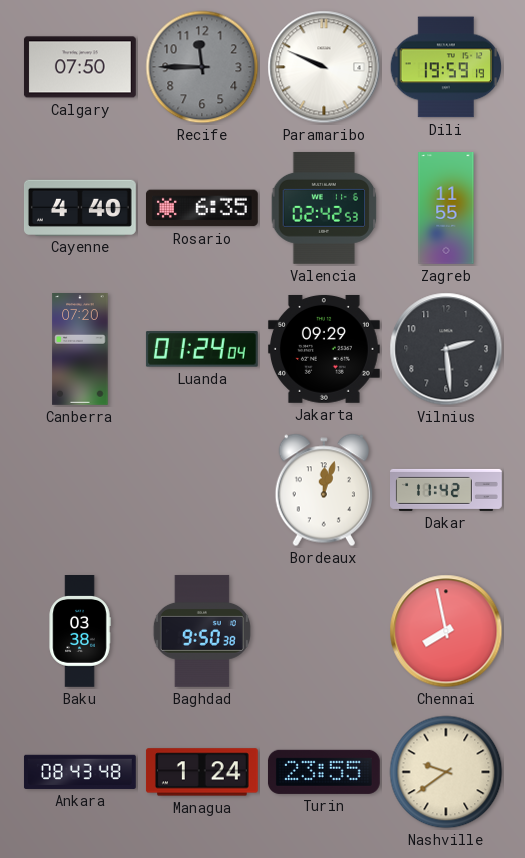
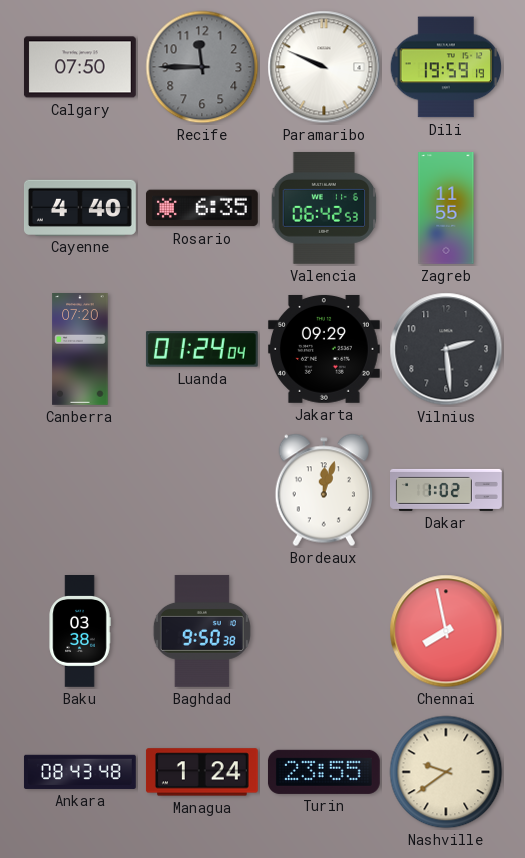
Valencia: 02:42 -> 06:42
Dakar: 11:42 -> 1:02
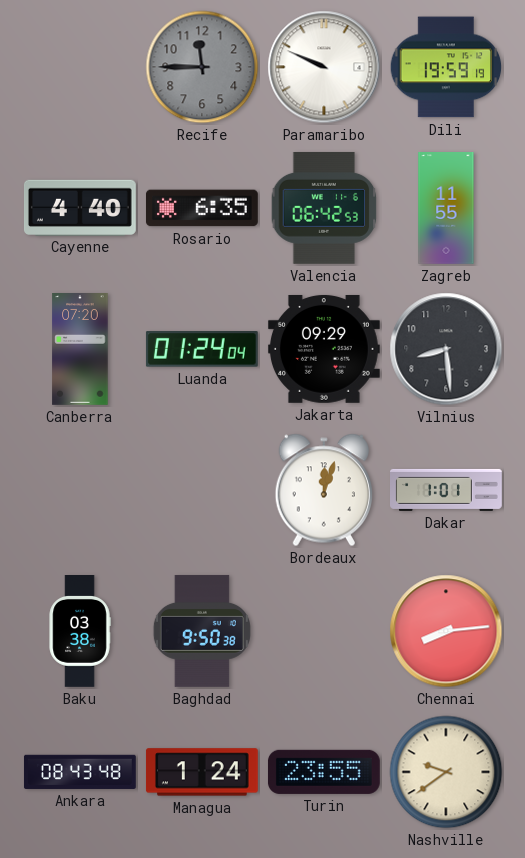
Calgary: 07:50 -> none
Vilnius: 2:29 -> 8:29
Dakar: 1:02 -> 1:01
Chennai: 7:58 -> 8:14
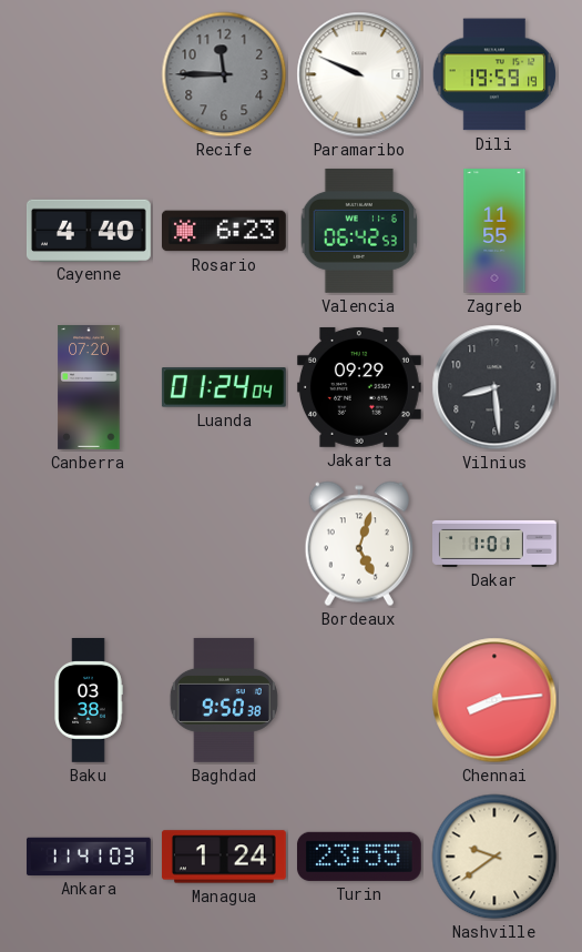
Rosario: 6:35 -> 6:23
Bordeaux: 12:03 -> 5:03
Ankara: 08:43 -> 11:41
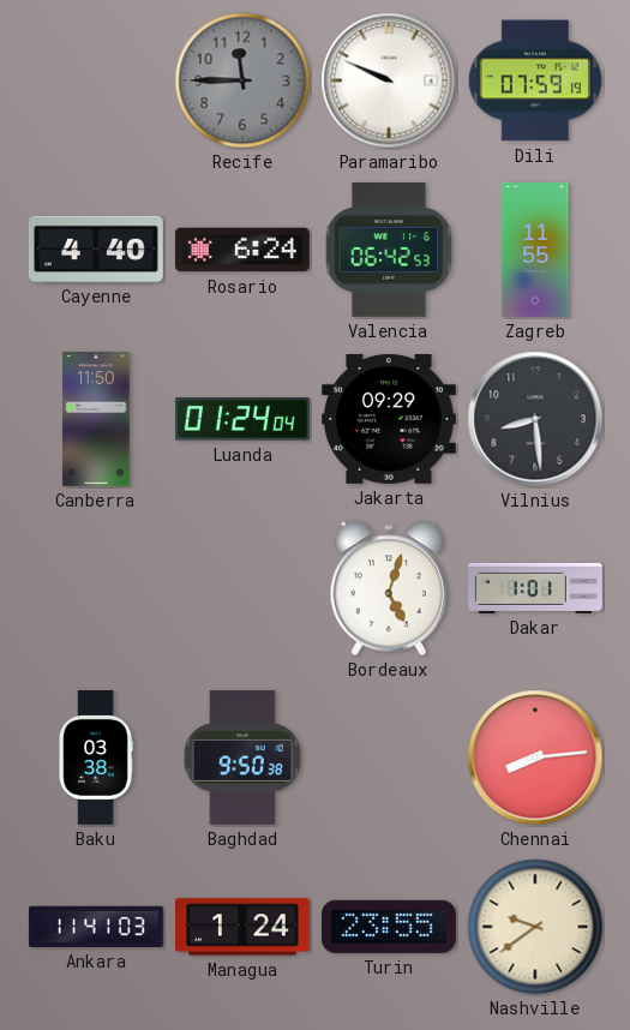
Dili: 19:59 -> 07:59
Rosario: 6:23 -> 6:24
Canberra: 07:20 -> 11:50
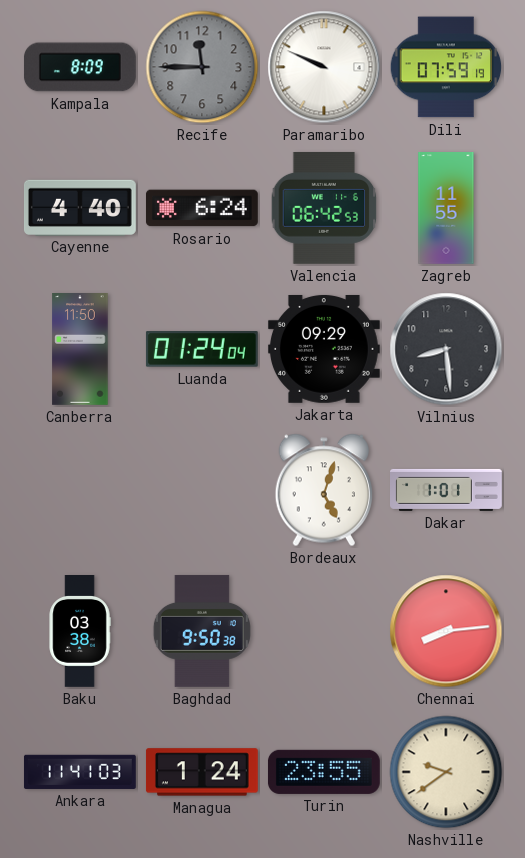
Kampala: none -> 8:09
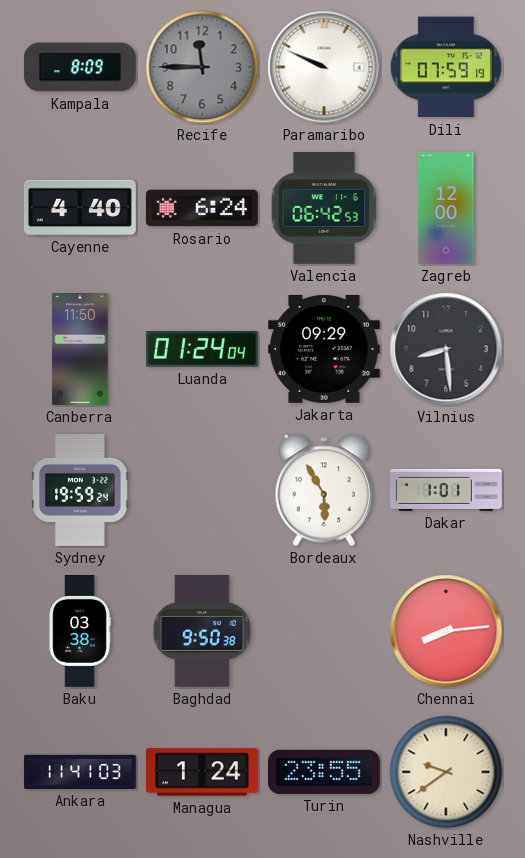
Zagreb: 11:55 -> 12:00
Sydney: none -> 19:59
Bordeaux: 5:03 -> 5:55
